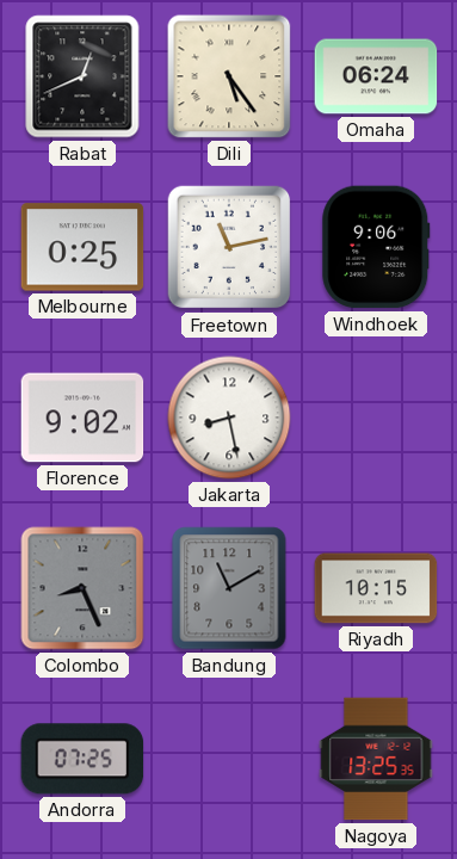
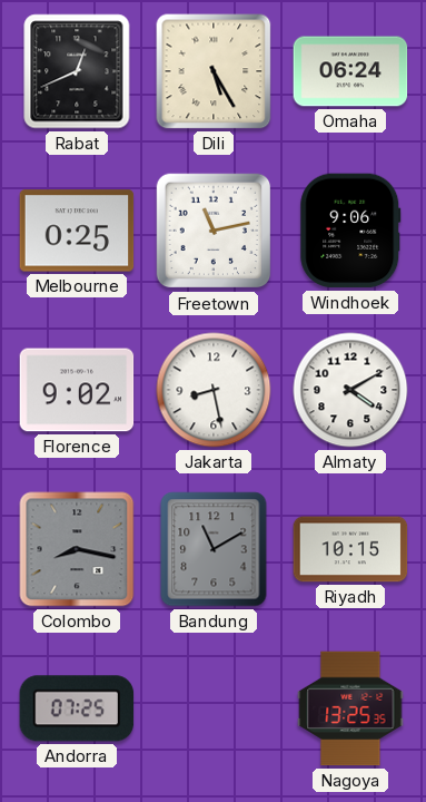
Dili: 5:24 -> 5:25
Almaty: none -> 4:10
Colombo: 8:26 -> 8:17
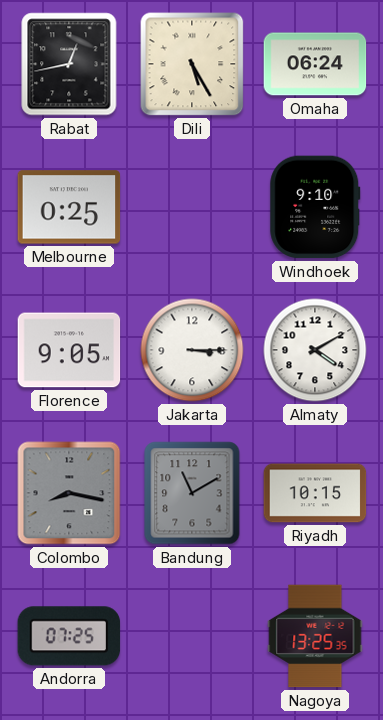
Rabat: 12:41 -> 12:43
Freetown: 11:13 -> none
Windhoek: 9:06 -> 9:10
Florence: 9:02 -> 9:05
Jakarta: 8:28 -> 3:15
